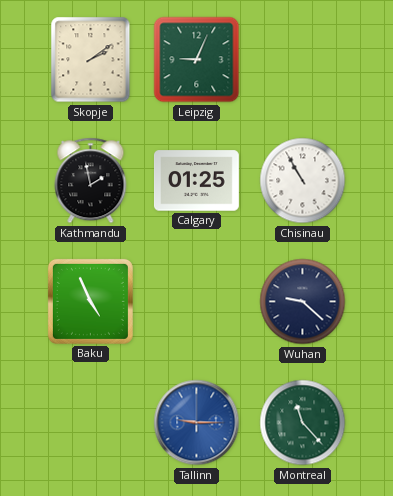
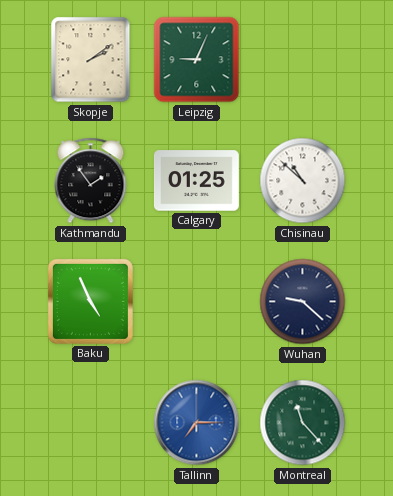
Kathmandu: 1:58 -> 1:54
Chisinau: 10:55 -> 10:52
Tallinn: 9:15 -> 7:15
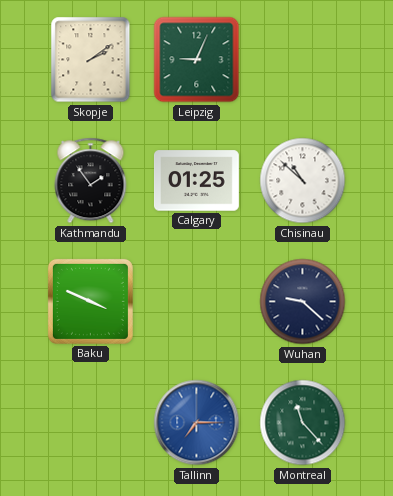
Baku: 4:56 -> 3:49
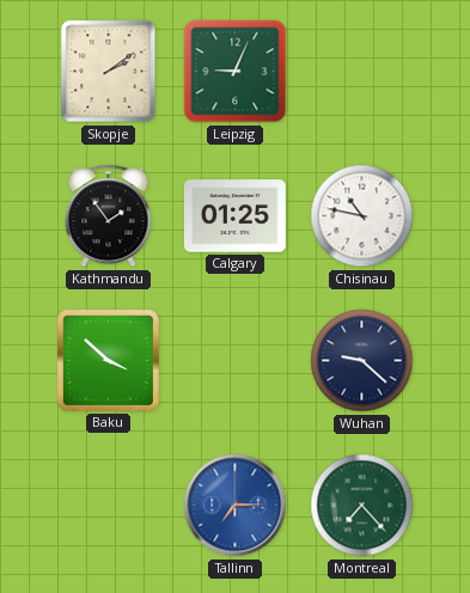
Chisinau: 10:52 -> 10:47
Baku: 3:49 -> 3:52
Montreal: 11:23 -> 7:23
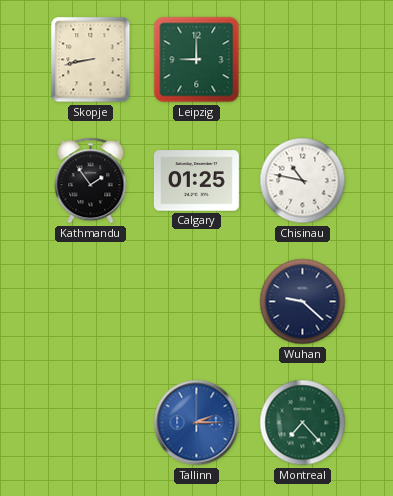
Skopje: 2:09 -> 8:43
Leipzig: 9:04 -> 9:00
Baku: 3:52 -> none
Tallinn: 7:15 -> 2:15
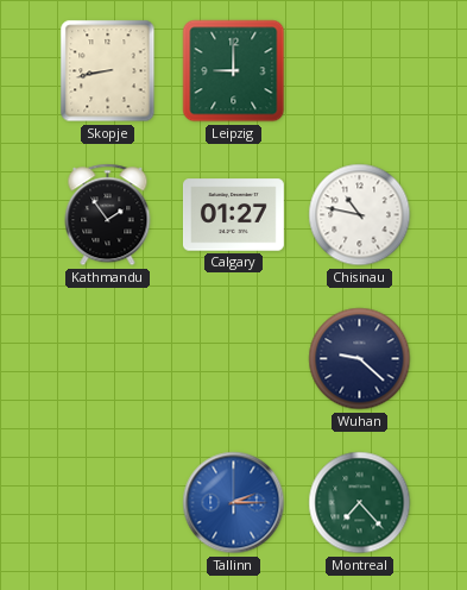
Calgary: 01:25 -> 01:27
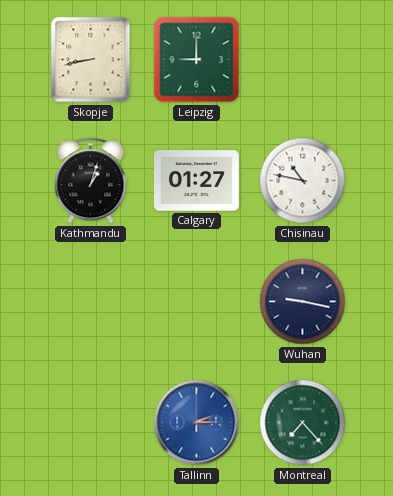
Kathmandu: 1:54 -> 1:03
Wuhan: 9:22 -> 9:17
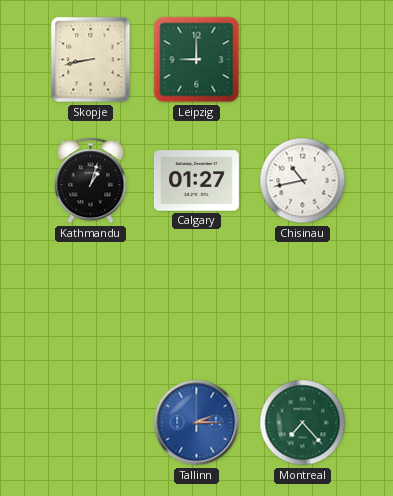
Chisinau: 10:47 -> 10:43
Wuhan: 9:17 -> none
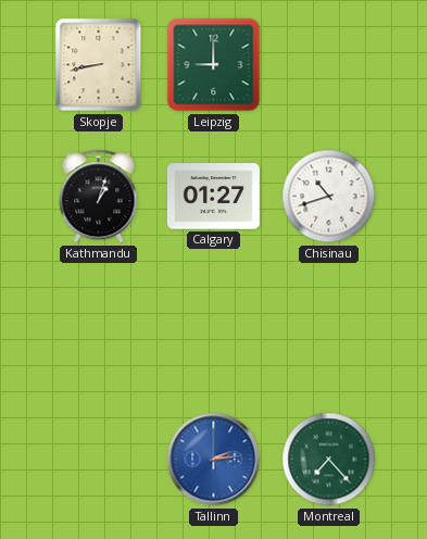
Chisinau: 10:43 -> 10:42
Tallinn: 2:15 -> 2:14
